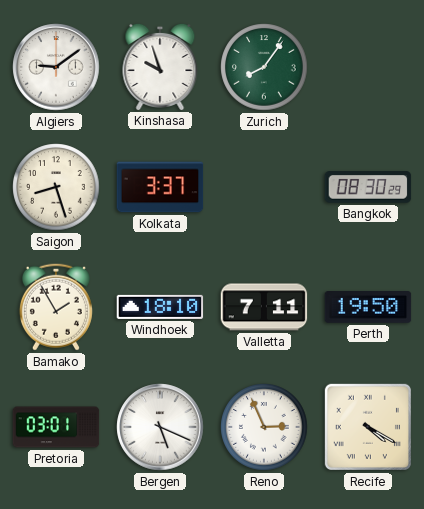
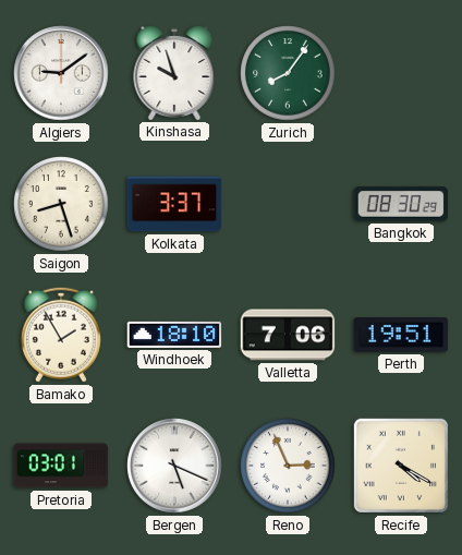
Valletta: 7:11 -> 7:06
Perth: 19:50 -> 19:51
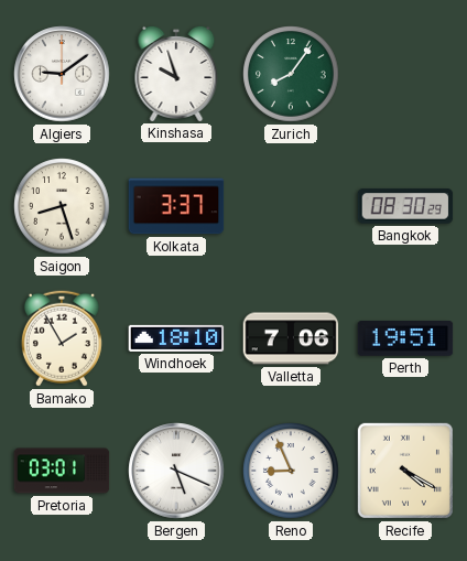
Reno: 2:56 -> 8:56
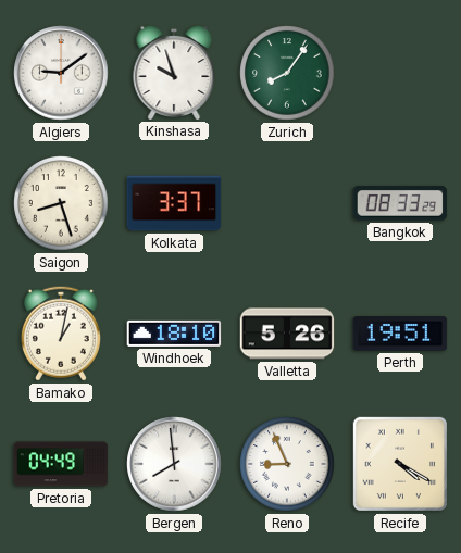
Bangkok: 08:30 -> 08:33
Bamako: 1:55 -> 1:02
Valletta: 7:06 -> 5:26
Pretoria: 03:01 -> 04:49
Bergen: 5:19 -> 7:59
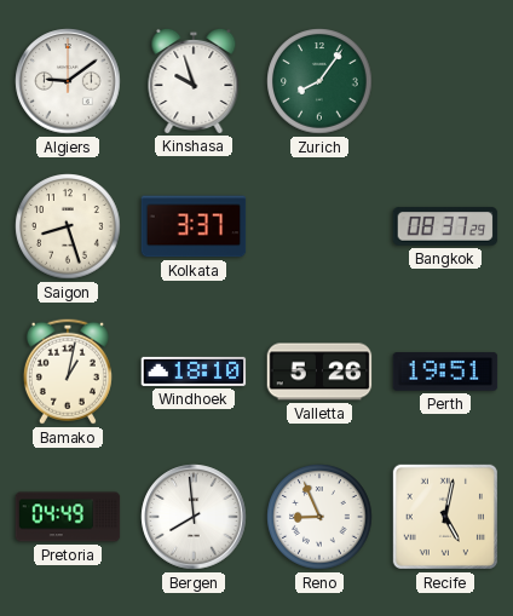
Bangkok: 08:33 -> 08:37
Recife: 4:20 -> 5:02
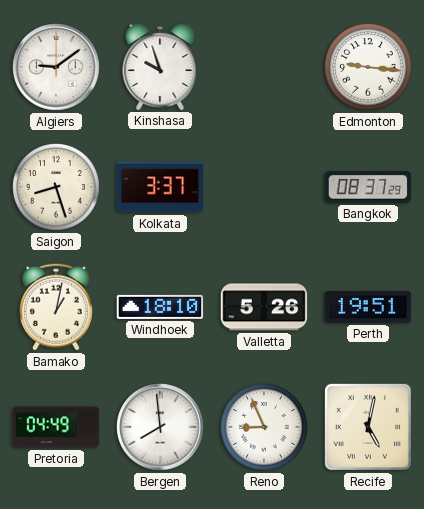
Zurich: 8:06 -> none
Edmonton: none -> 9:16
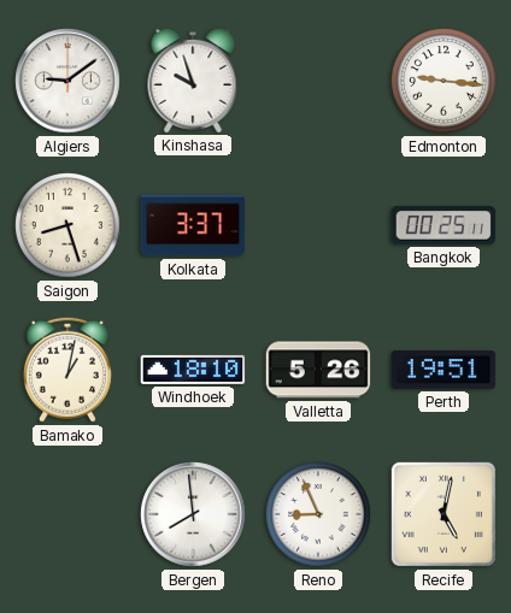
Bangkok: 08:37 -> 00:25
Pretoria: 04:49 -> none
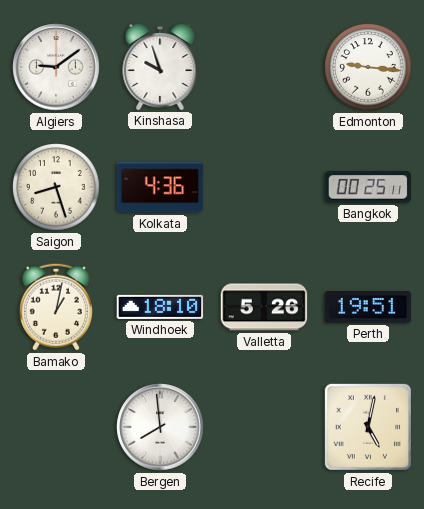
Kolkata: 3:37 -> 4:36
Reno: 8:56 -> none
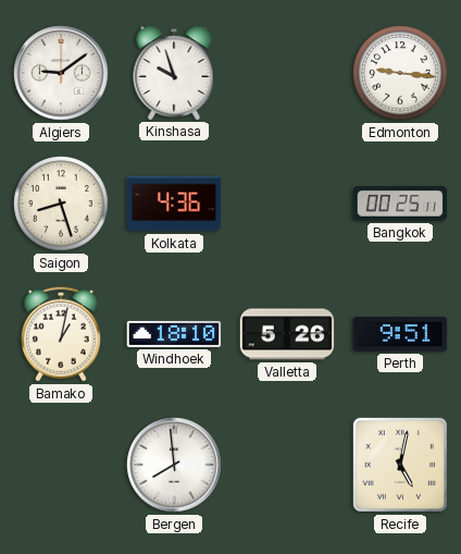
Perth: 19:51 -> 9:51
